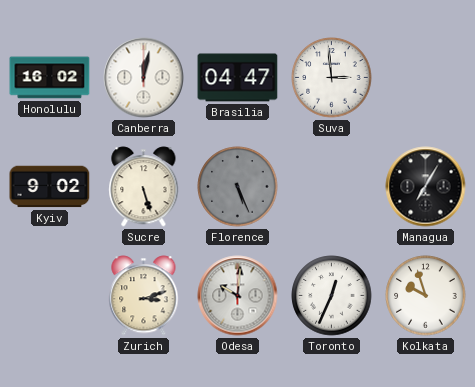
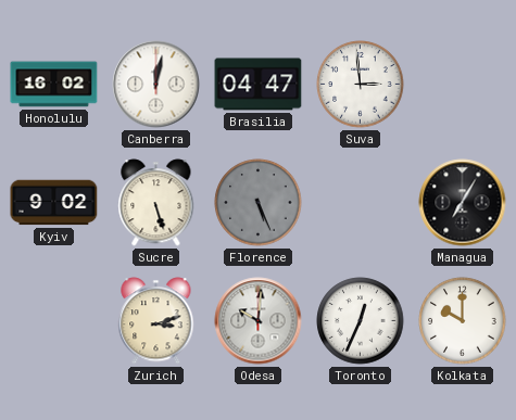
Kolkata: 9:57 -> 10:00
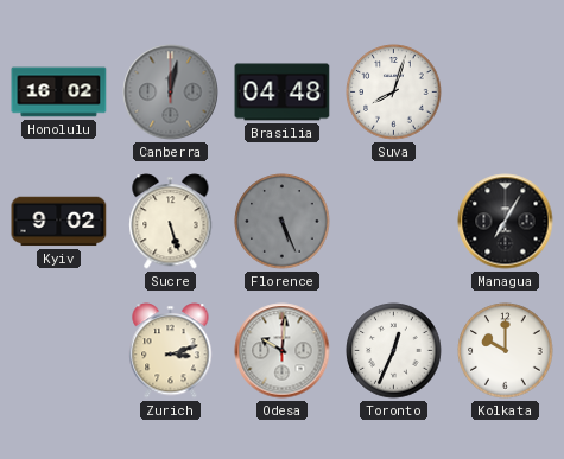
Canberra dial: white -> grey
Brasilia: 04:47 -> 04:48
Suva: 2:59 -> 8:03
